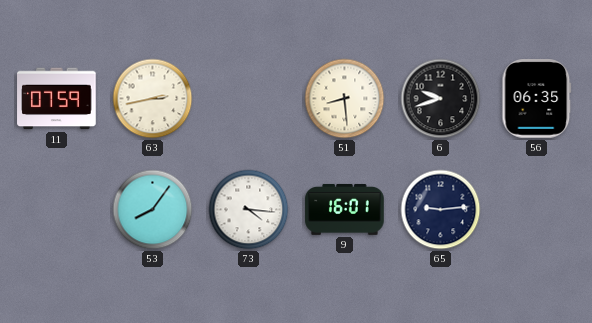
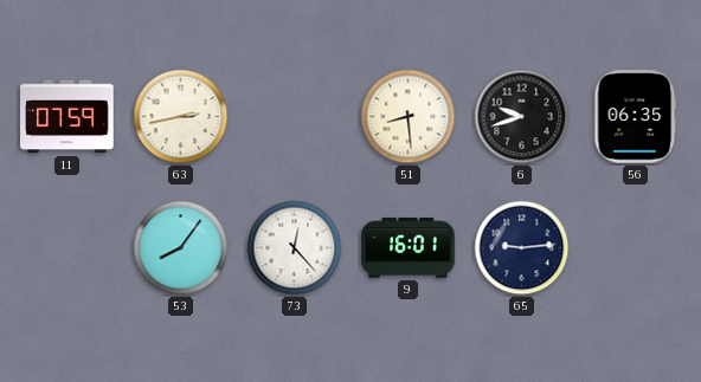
73: 4:16 -> 12:23
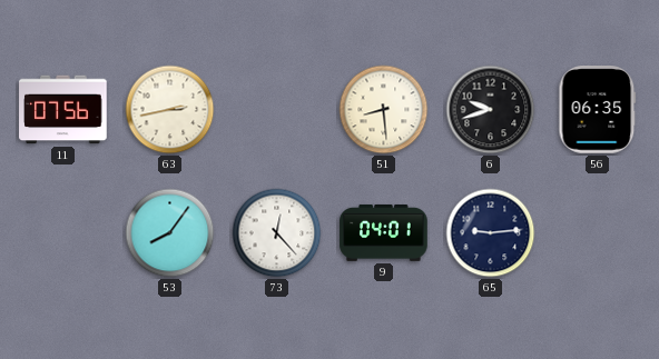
11: 07:59 -> 07:56
9: 16:01 -> 04:01
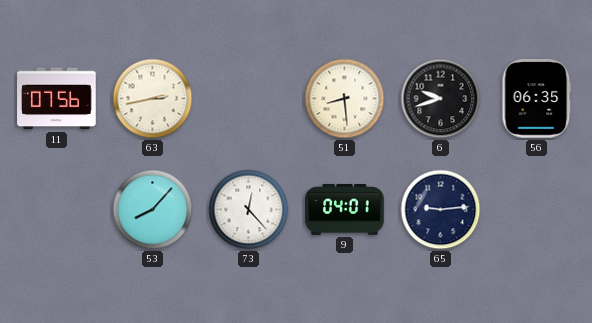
53: 8:06 -> 8:07
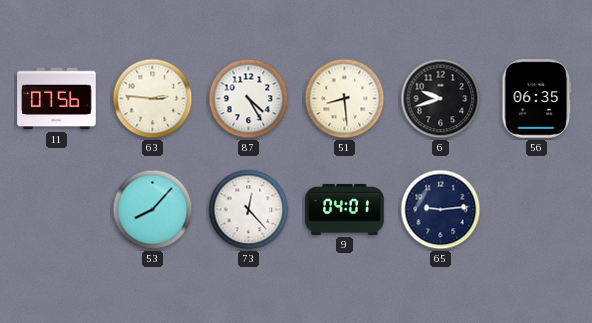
63: 2:43 -> 2:46
87: none -> 4:25
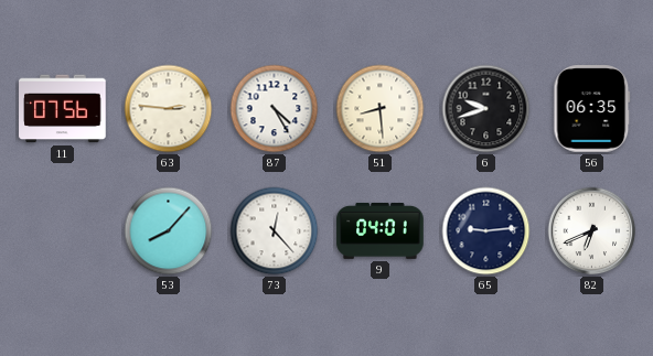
82: none -> 6:41
